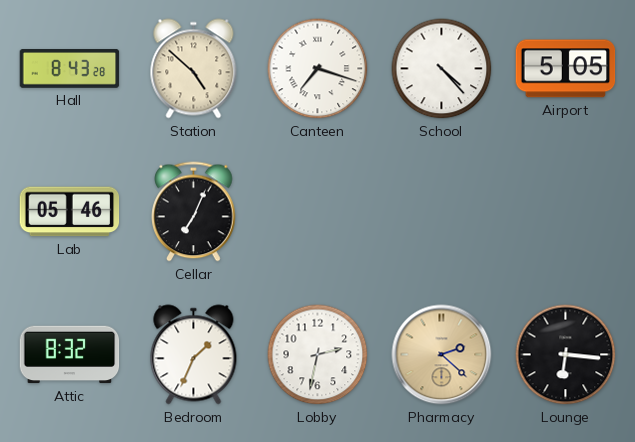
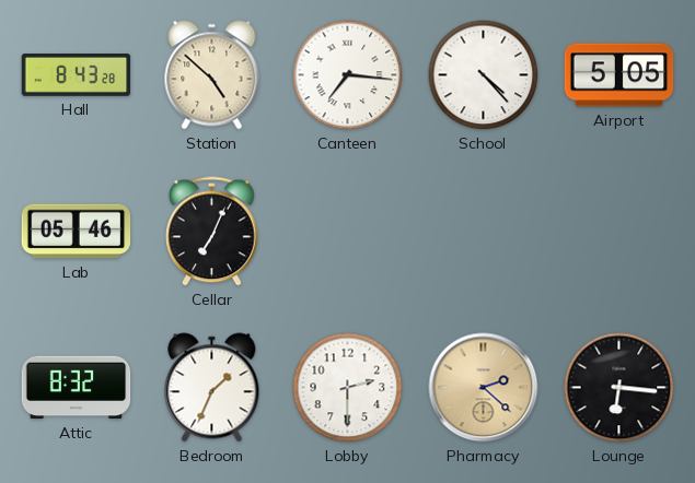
Canteen: 7:18 -> 7:16
Lobby: 2:32 -> 2:30
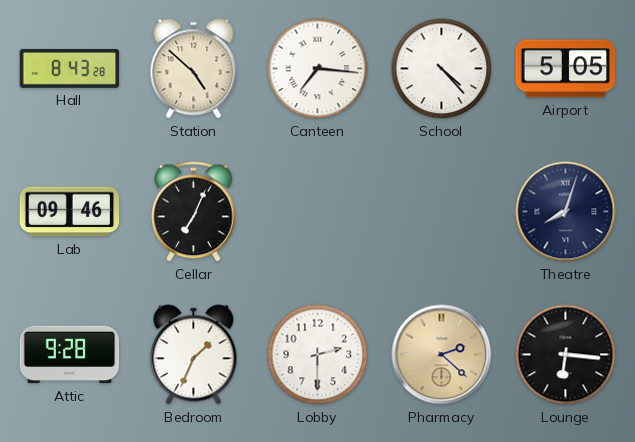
Lab: 05:46 -> 09:46
Theatre: none -> 8:03
Attic: 8:32 -> 9:28
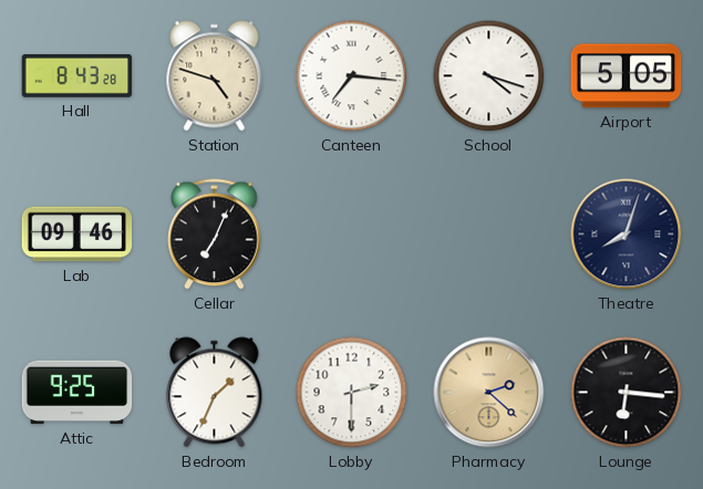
Station: 4:52 -> 4:48
School: 4:23 -> 4:18
Attic: 9:28 -> 9:25
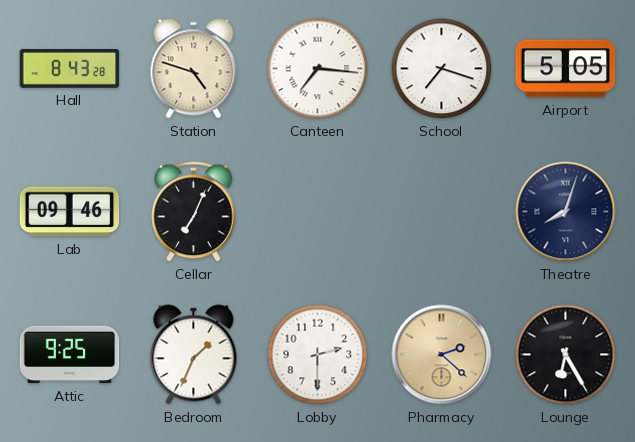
School: 4:18 -> 7:18
Lounge: 6:16 -> 6:25
